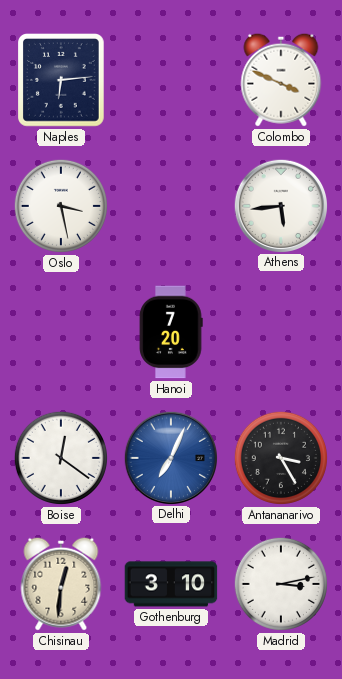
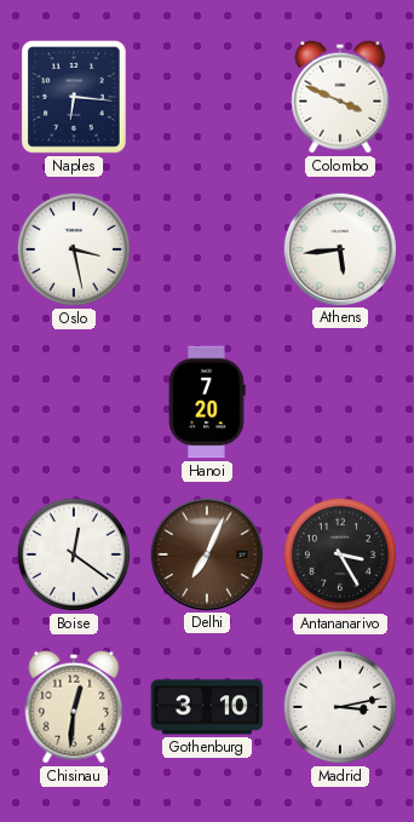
Naples: 6:14 -> 6:16
Delhi dial: blue -> brown
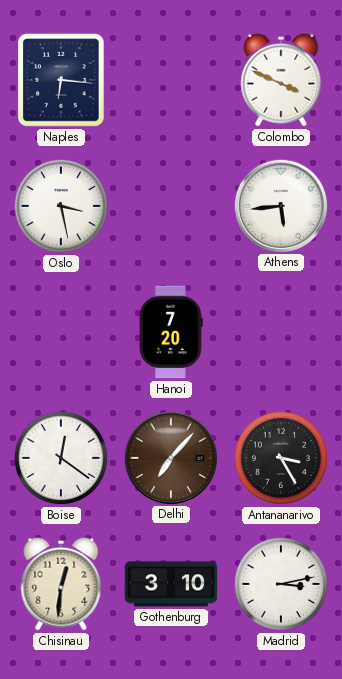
Delhi: 7:04 -> 7:07
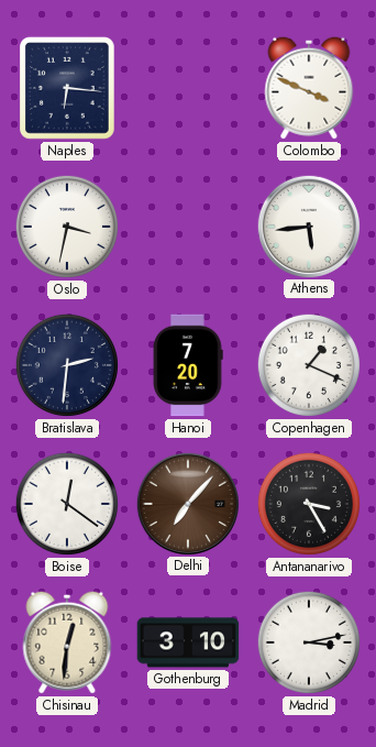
Oslo: 3:28 -> 3:32
Bratislava: none -> 2:31
Copenhagen: none -> 1:19
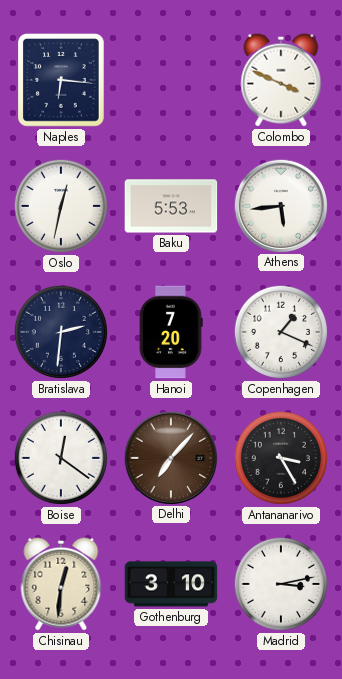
Oslo: 3:32 -> 12:32
Baku: none -> 5:53
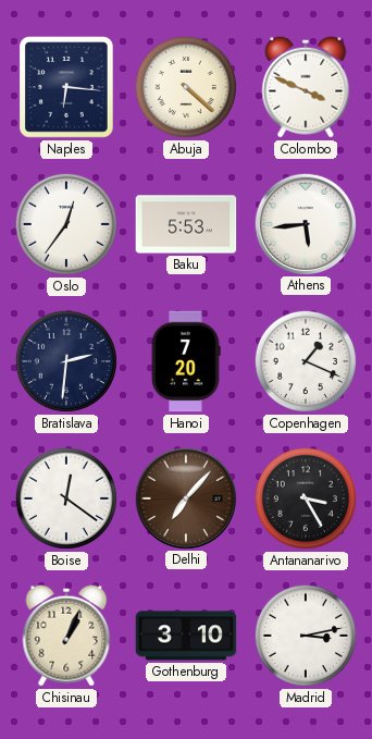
Abuja: none -> 4:22
Oslo: 12:32 -> 12:36
Chisinau: 12:31 -> 1:04
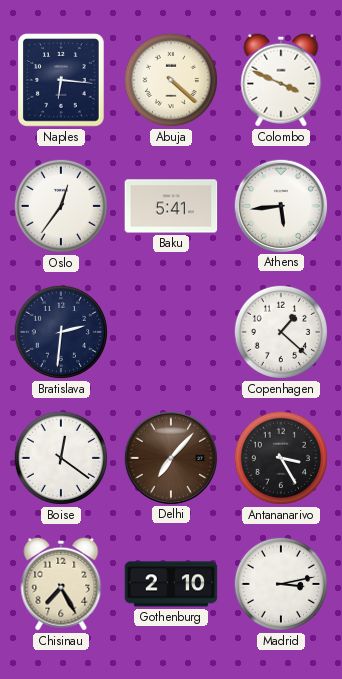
Baku: 5:53 -> 5:41
Hanoi: 7:20 -> none
Copenhagen: 1:19 -> 1:22
Chisinau: 1:04 -> 7:25
Gothenburg: 3:10 -> 2:10
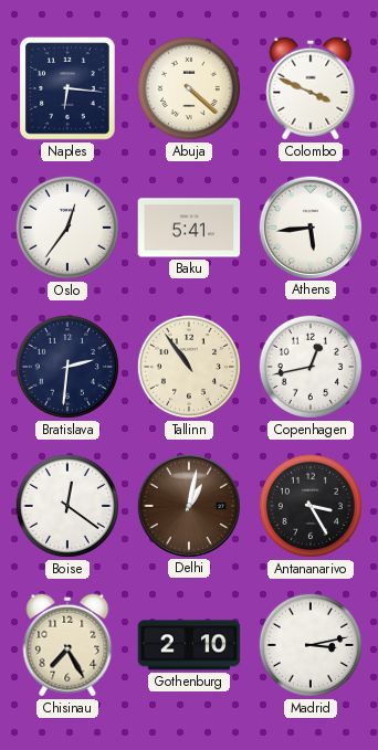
Tallinn: none -> 10:54
Copenhagen: 1:22 -> 12:43
Delhi: 7:07 -> 1:02
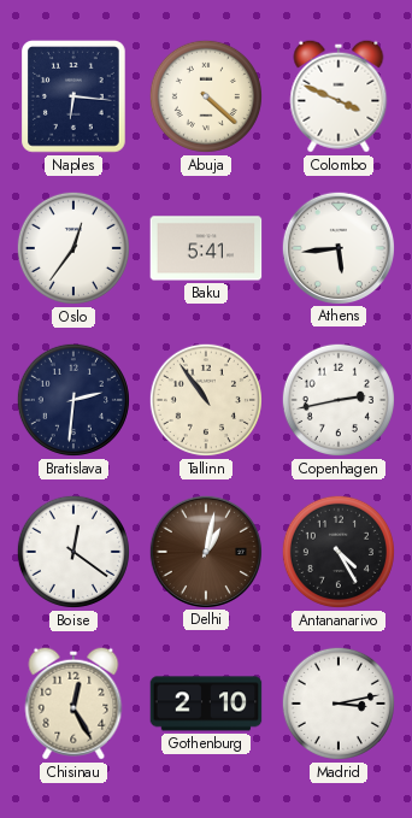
Copenhagen: 12:43 -> 2:43
Antananarivo: 3:25 -> 4:25
Chisinau: 7:25 -> 12:25
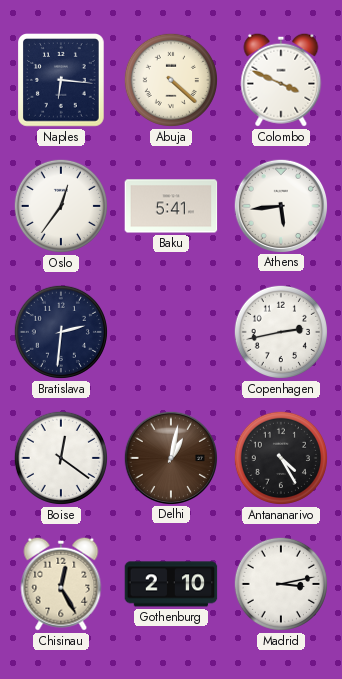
Tallinn: 10:54 -> none
